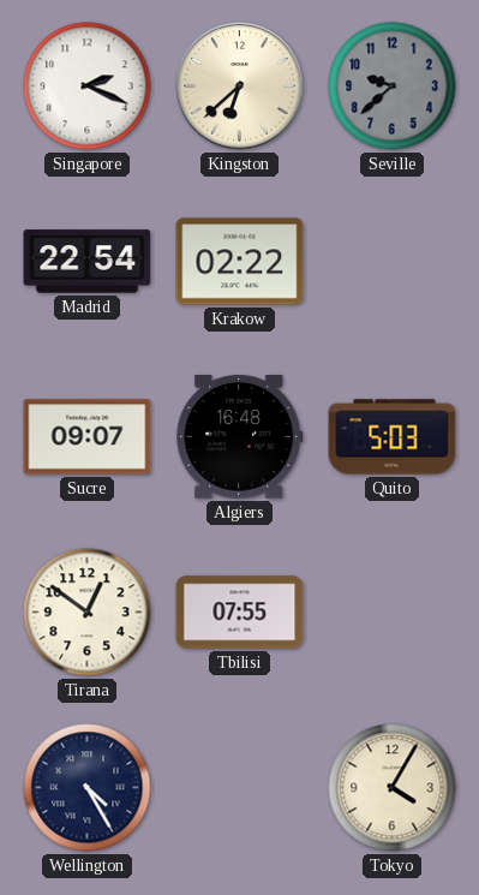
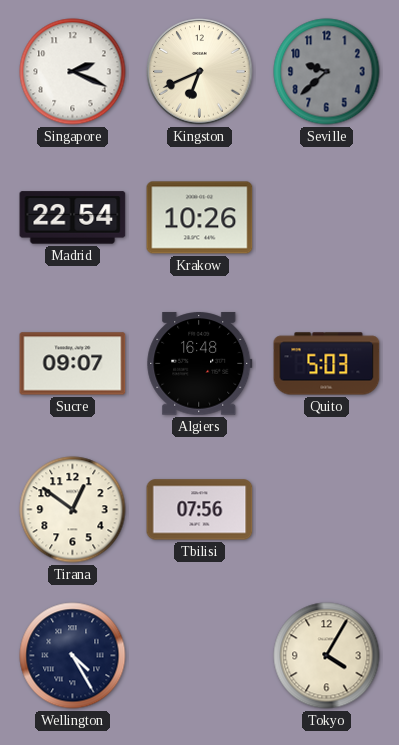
Kingston: 6:38 -> 6:41
Krakow: 02:22 -> 10:26
Tbilisi: 07:55 -> 07:56
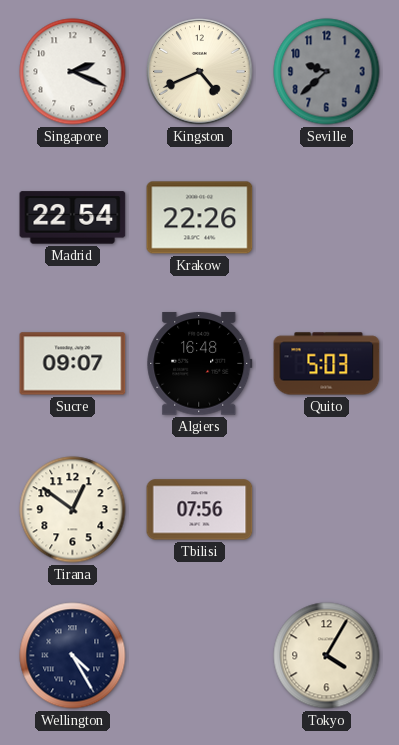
Kingston: 6:41 -> 4:41
Krakow: 10:26 -> 22:26
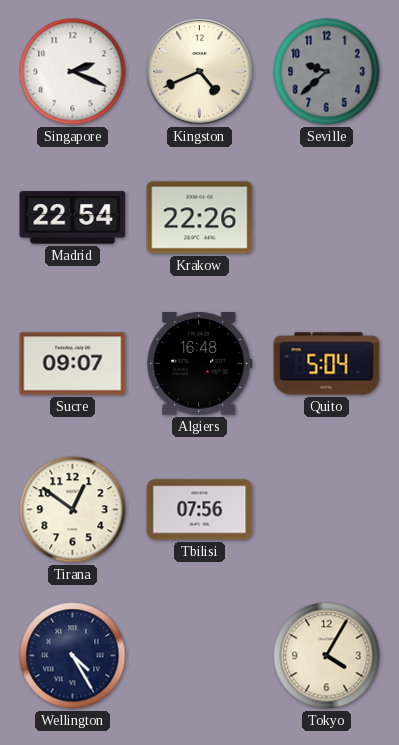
Quito: 5:03 -> 5:04
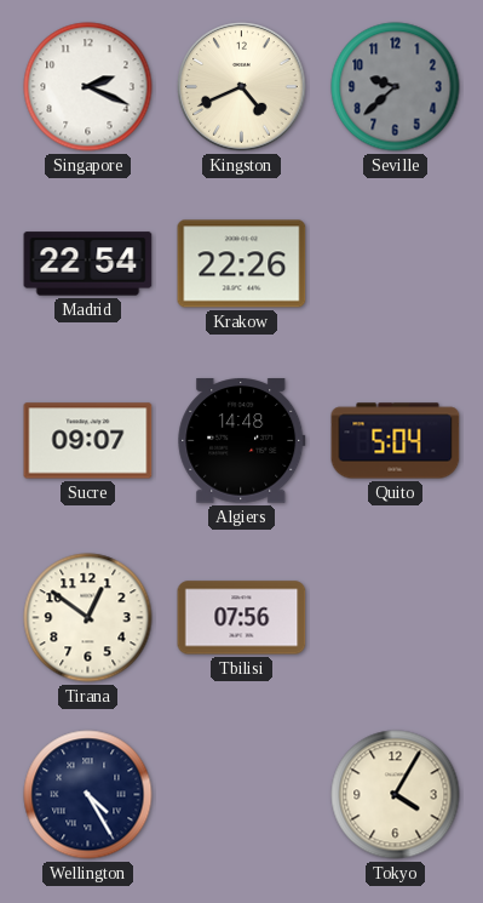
Algiers: 16:48 -> 14:48
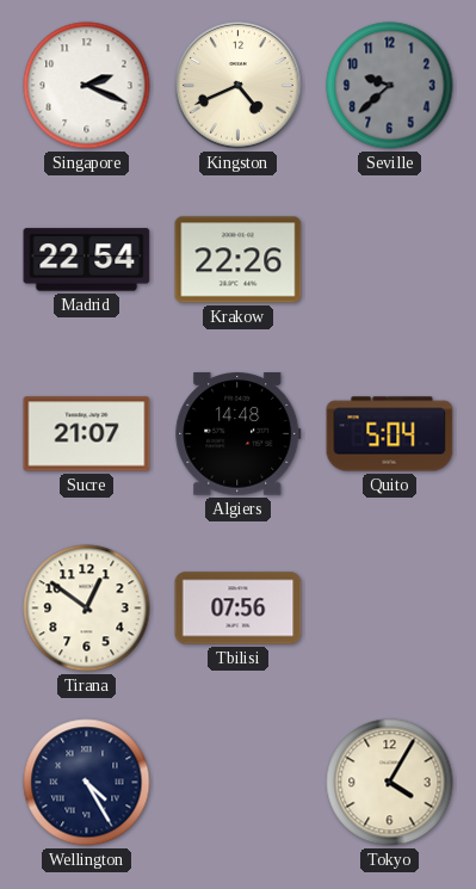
Sucre: 09:07 -> 21:07
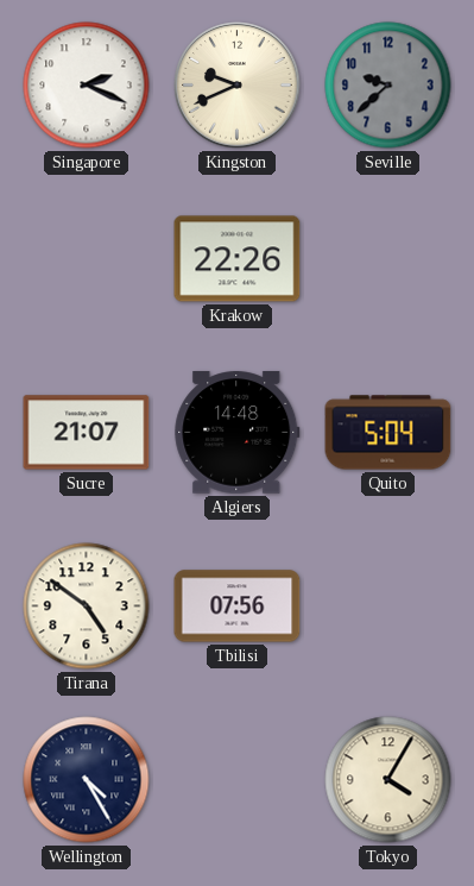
Kingston: 4:41 -> 9:41
Madrid: 22:54 -> none
Tirana: 12:51 -> 4:51
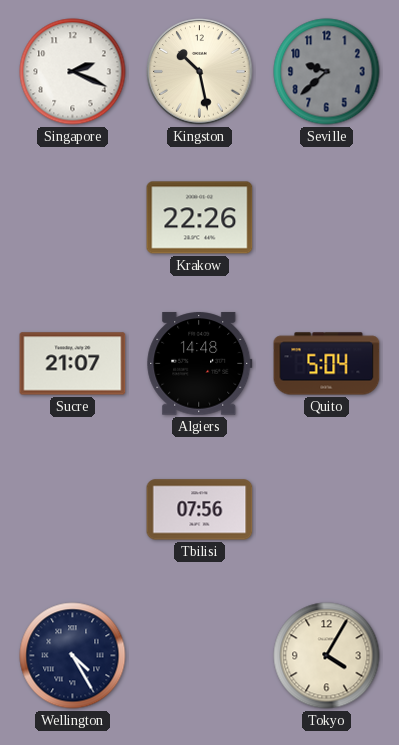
Kingston: 9:41 -> 10:28
Tirana: 4:51 -> none
